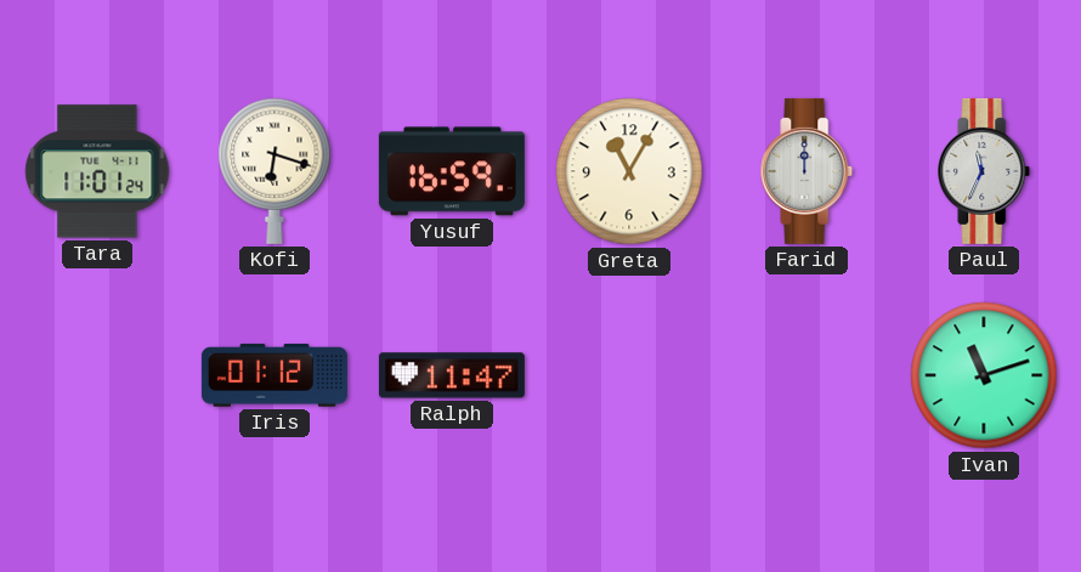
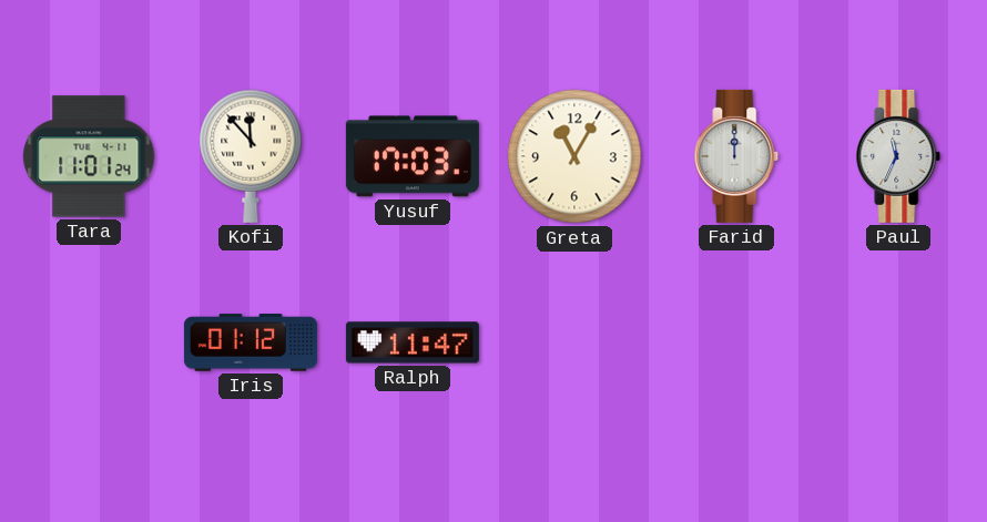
Kofi: 6:18 -> 11:53
Yusuf: 16:59 -> 17:03
Ivan: 11:12 -> none
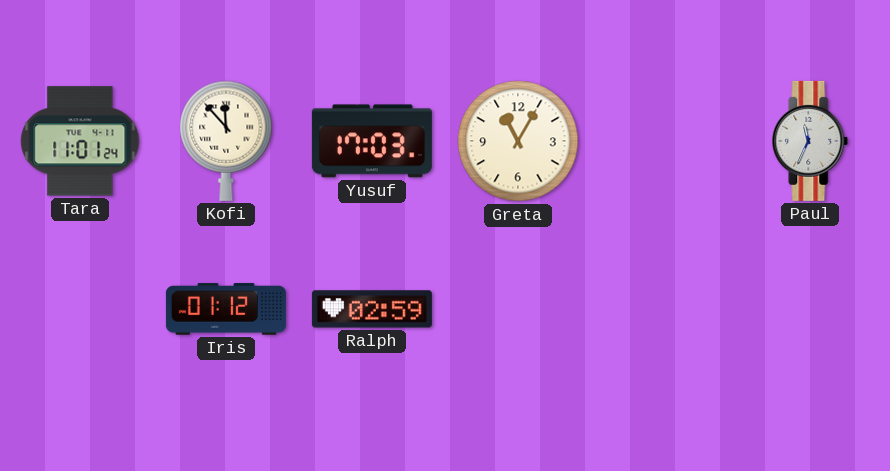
Farid: 12:00 -> none
Ralph: 11:47 -> 02:59
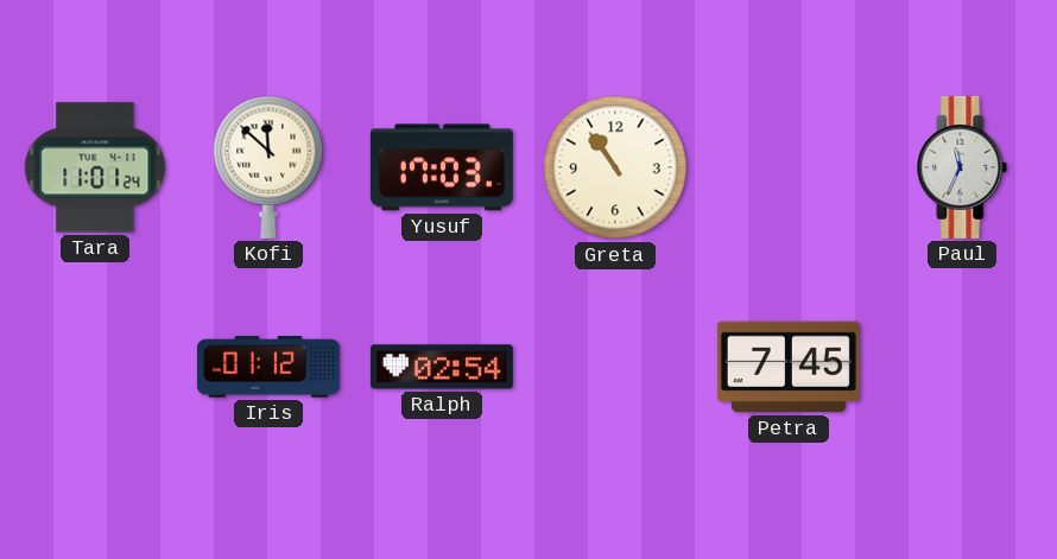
Kofi: 11:53 -> 11:52
Greta: 11:05 -> 10:54
Ralph: 02:59 -> 02:54
Petra: none -> 7:45
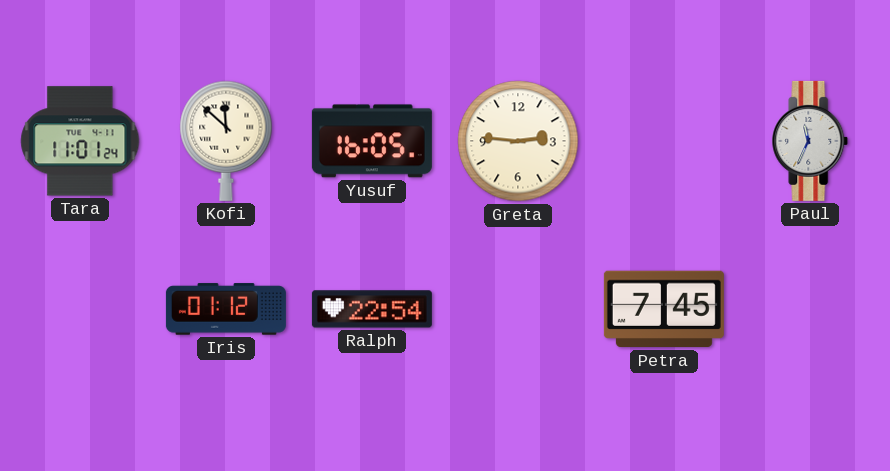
Yusuf: 17:03 -> 16:05
Greta: 10:54 -> 2:46
Ralph: 02:54 -> 22:54
